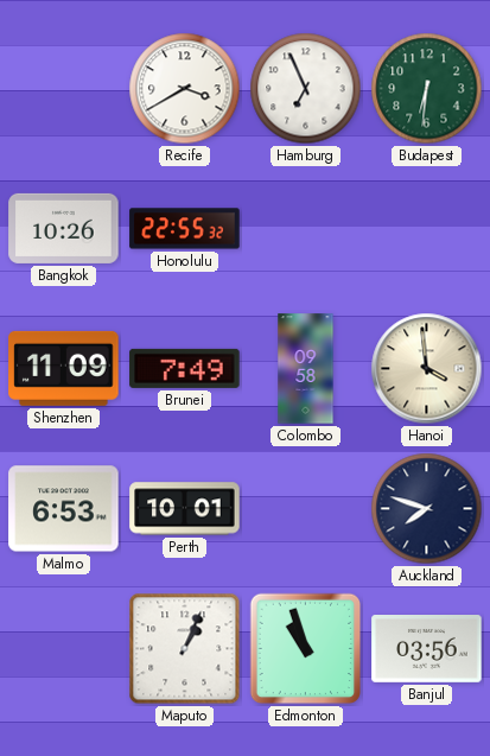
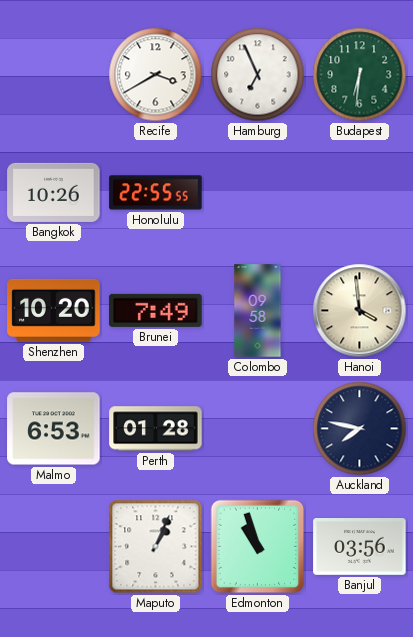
Honolulu: 22:55:32 -> 22:55:55
Shenzhen: 11:09 -> 10:20
Perth: 10:01 -> 01:28
Auckland: 7:48 -> 7:47
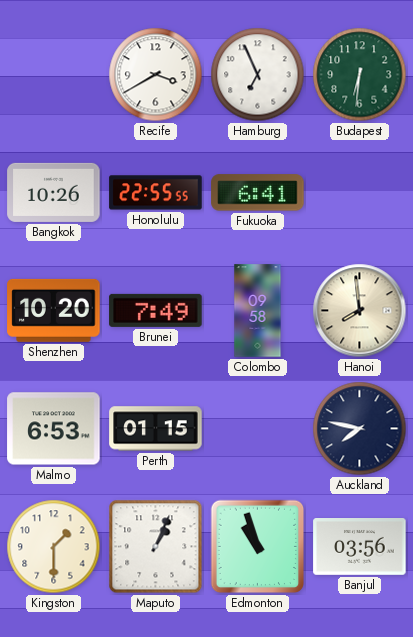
Fukuoka: none -> 6:41
Hanoi: 3:59 -> 7:59
Perth: 01:28 -> 01:15
Kingston: none -> 1:30
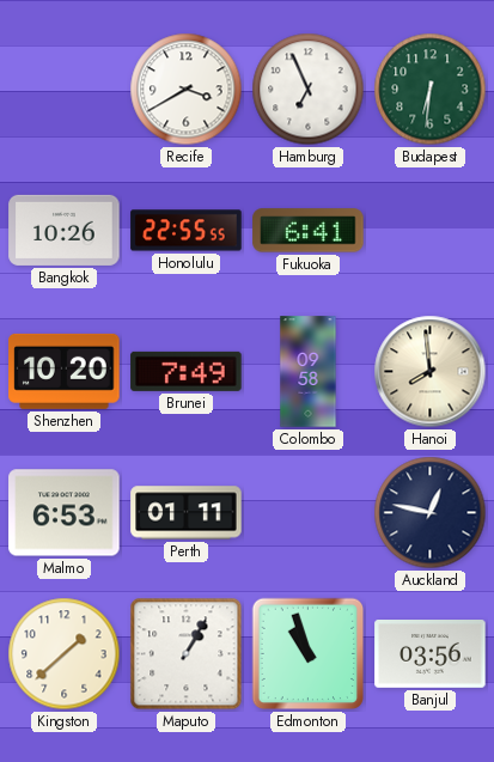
Perth: 01:15 -> 01:11
Auckland: 7:47 -> 12:47
Kingston: 1:30 -> 1:38
Maputo: 1:04 -> 1:05
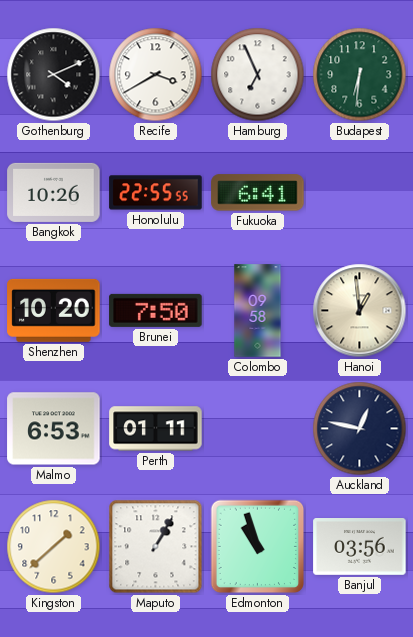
Gothenburg: none -> 4:11
Brunei: 7:49 -> 7:50
Hanoi: 7:59 -> 12:59
